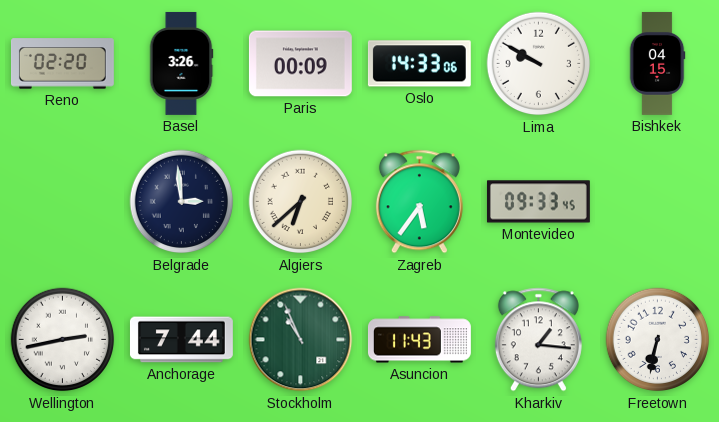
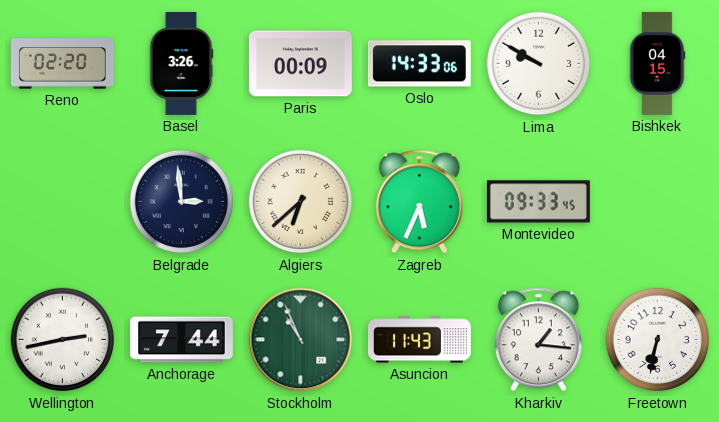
Zagreb: 5:36 -> 5:34
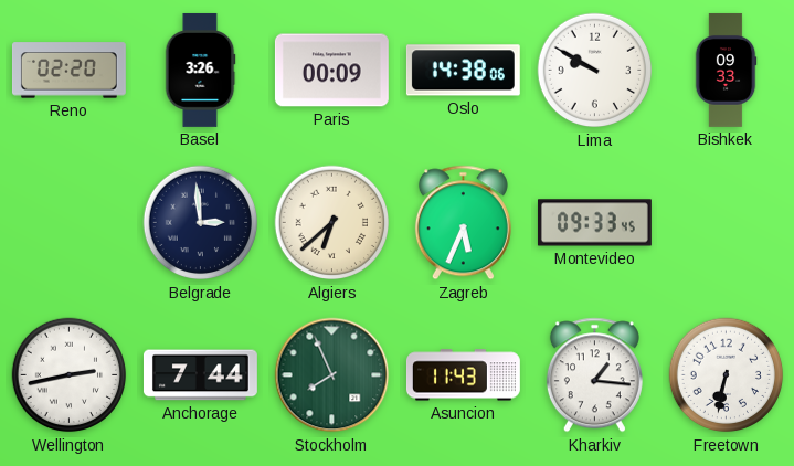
Oslo: 14:33 -> 14:38
Bishkek: 04:15 -> 09:33
Stockholm: 10:56 -> 7:56
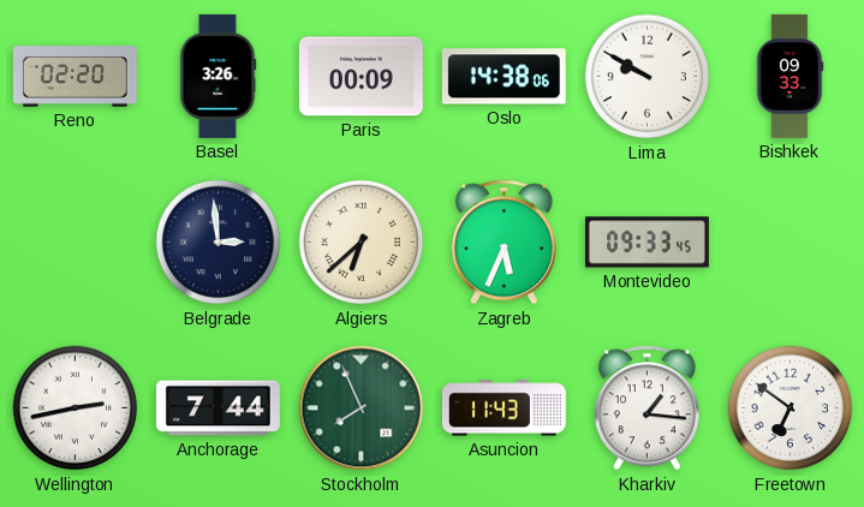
Freetown: 6:32 -> 6:51
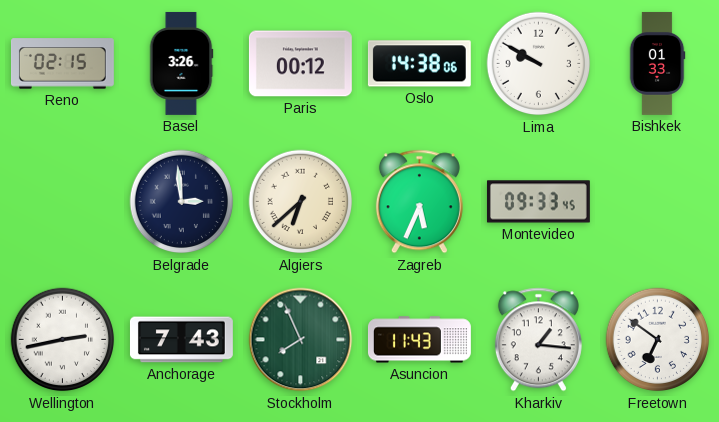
Reno: 02:20 -> 02:15
Paris: 00:09 -> 00:12
Bishkek: 09:33 -> 01:33
Anchorage: 7:44 -> 7:43
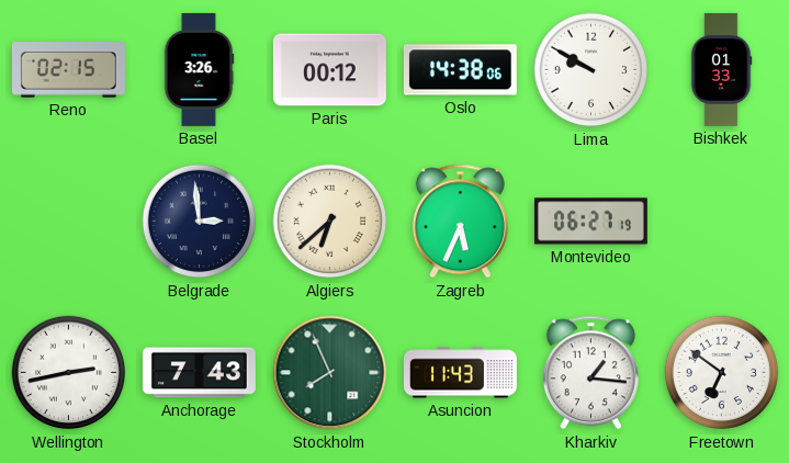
Montevideo: 09:33 -> 06:27
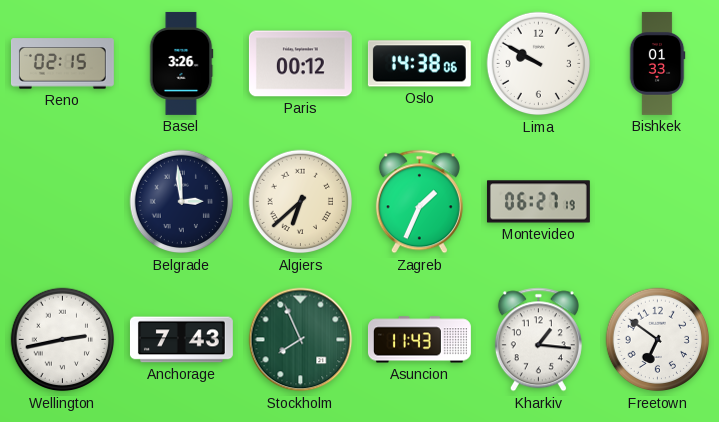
Zagreb: 5:34 -> 1:34
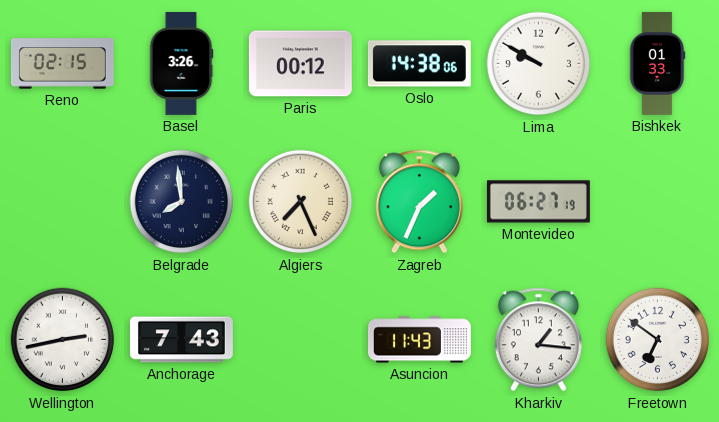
Belgrade: 2:59 -> 7:59
Algiers: 6:38 -> 7:26
Stockholm: 7:56 -> none
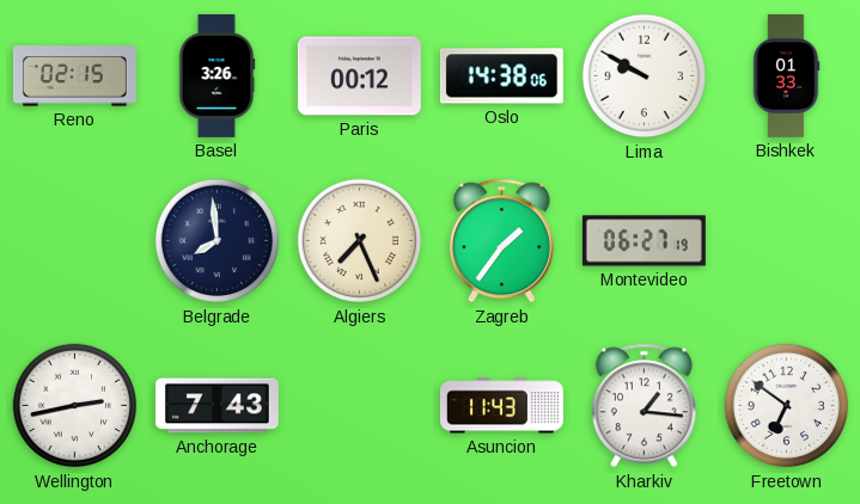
Zagreb: 1:34 -> 1:36
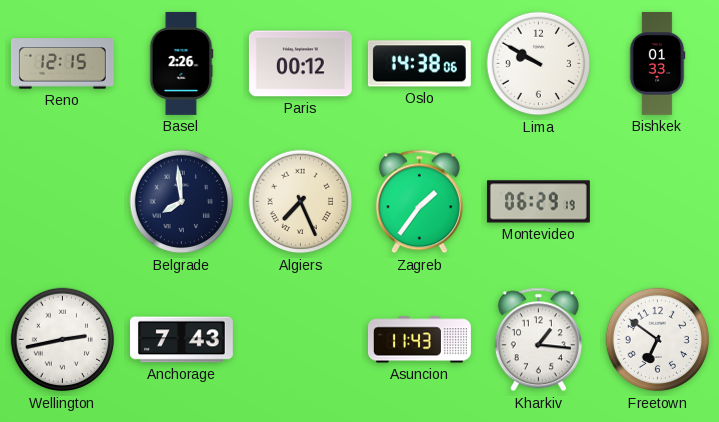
Reno: 02:15 -> 12:15
Basel: 3:26 -> 2:26
Montevideo: 06:27 -> 06:29
